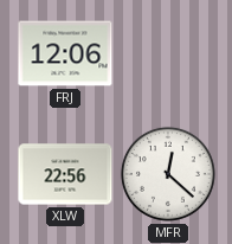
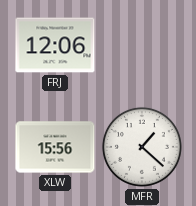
XLW: 22:56 -> 15:56
MFR: 12:22 -> 1:22
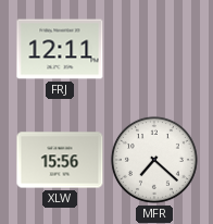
FRJ: 12:06 -> 12:11
MFR: 1:22 -> 7:22
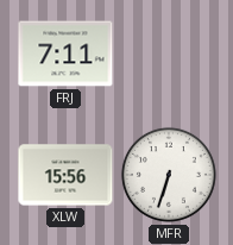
FRJ: 12:11 -> 7:11
MFR: 7:22 -> 6:33
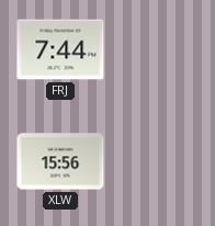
FRJ: 7:11 -> 7:44
MFR: 6:33 -> none
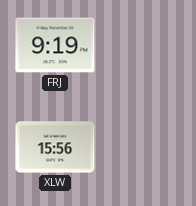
FRJ: 7:44 -> 9:19
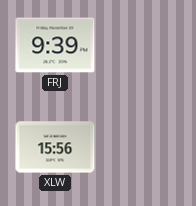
FRJ: 9:19 -> 9:39
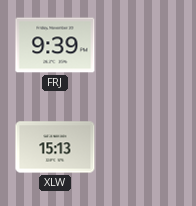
XLW: 15:56 -> 15:13
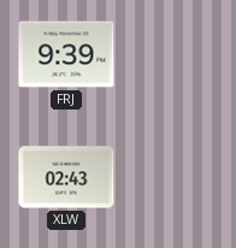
XLW: 15:13 -> 02:43
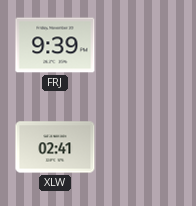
XLW: 02:43 -> 02:41
